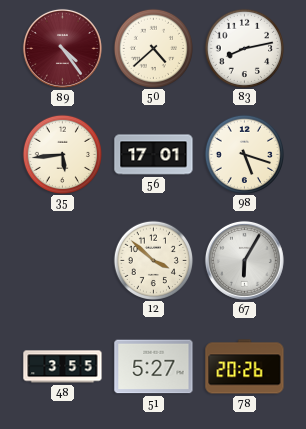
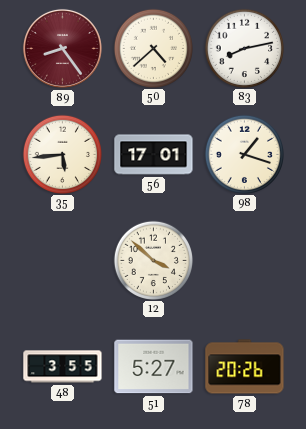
89: 4:24 -> 8:24
98: 5:18 -> 1:18
67: 6:05 -> none
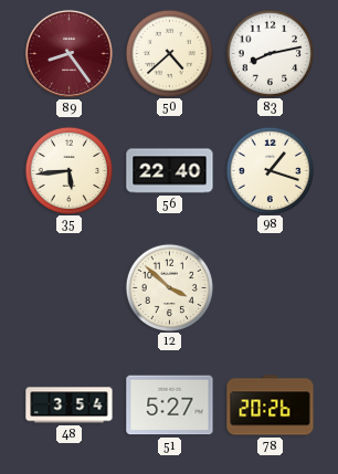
56: 17:01 -> 22:40
48: 3:55 -> 3:54
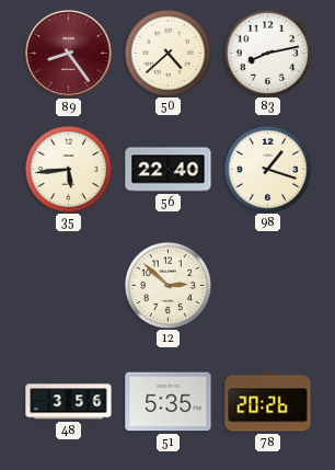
12: 3:52 -> 2:52
48: 3:54 -> 3:56
51: 5:27 -> 5:35
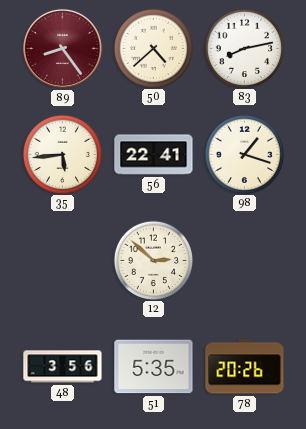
56: 22:40 -> 22:41
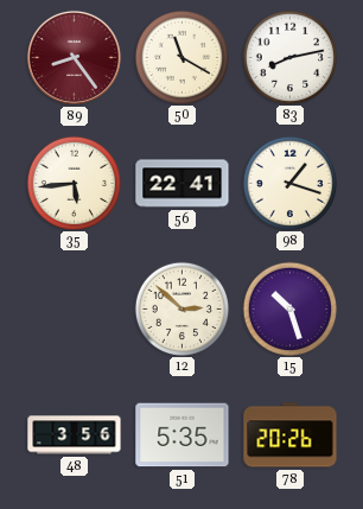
50: 4:38 -> 11:20
15: none -> 10:27
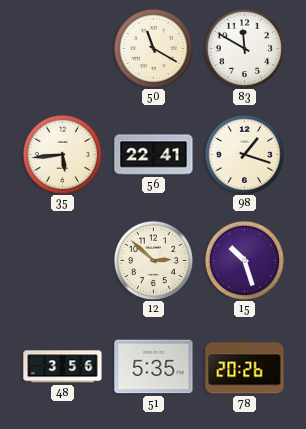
89: 8:24 -> none
83: 8:13 -> 11:50
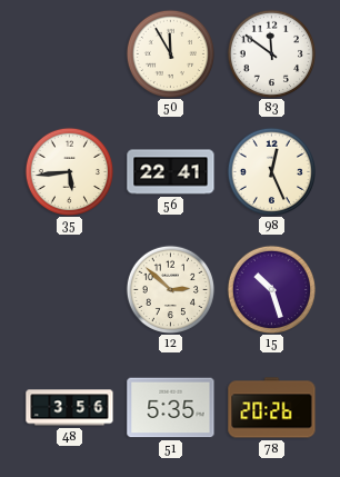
50: 11:20 -> 11:55
83: 11:50 -> 11:51
98: 1:18 -> 12:26
